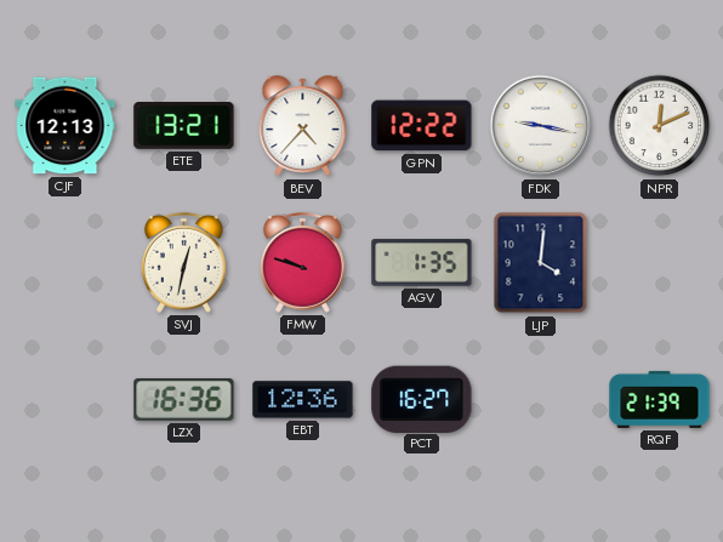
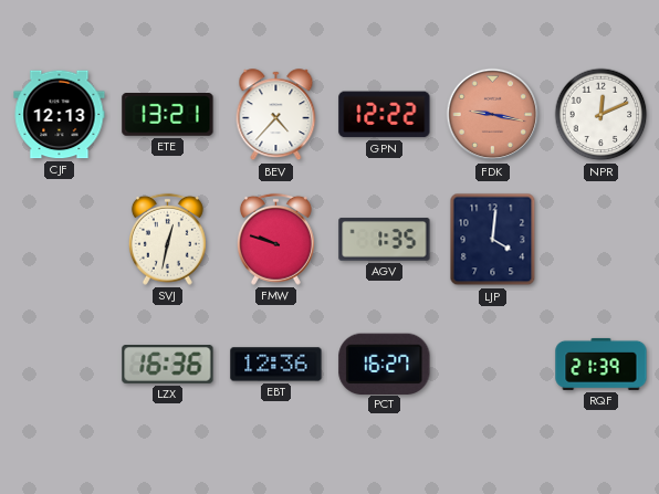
FDK dial: white -> salmon
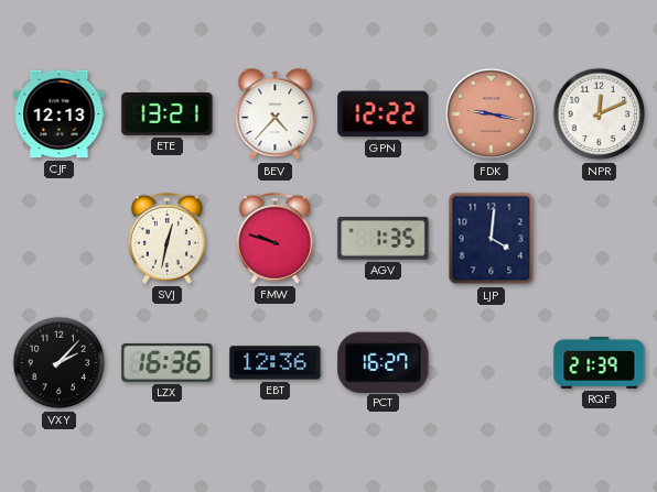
VXY: none -> 2:07
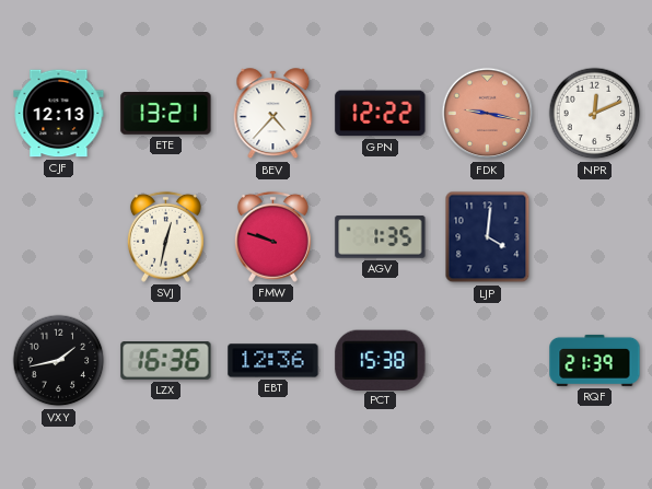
VXY: 2:07 -> 1:43
PCT: 16:27 -> 15:38
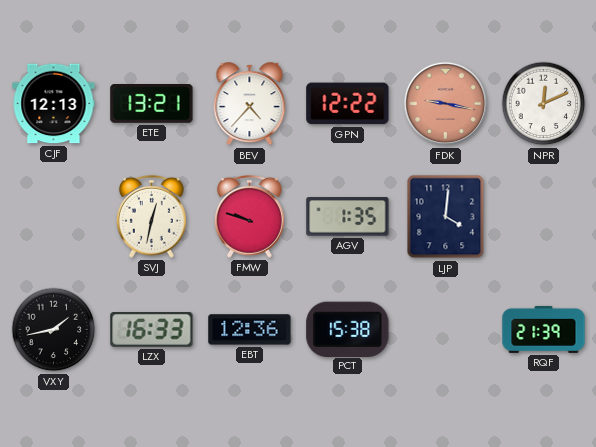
LZX: 16:36 -> 16:33
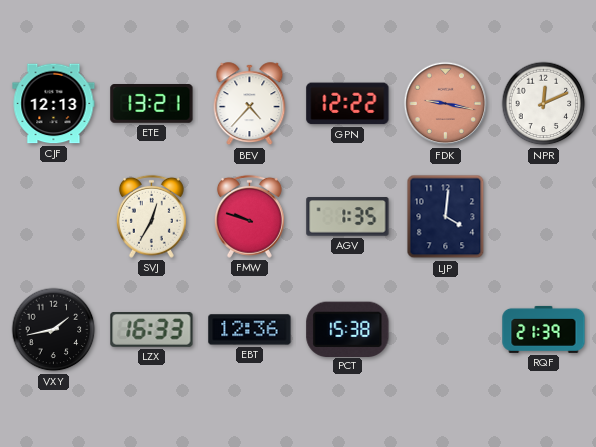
SVJ: 12:32 -> 12:35
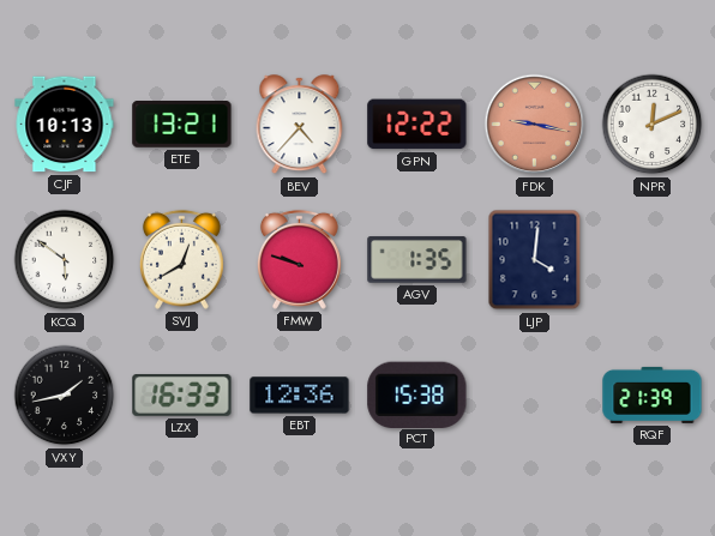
CJF: 12:13 -> 10:13
KCQ: none -> 5:51
SVJ: 12:35 -> 12:40
